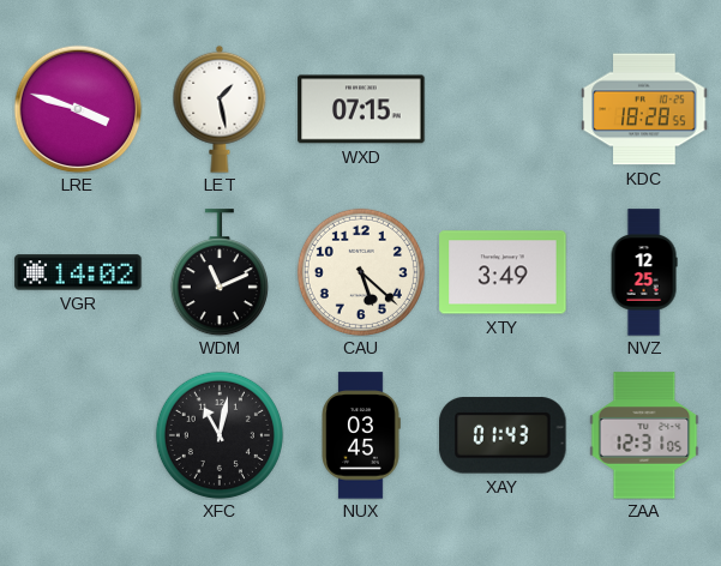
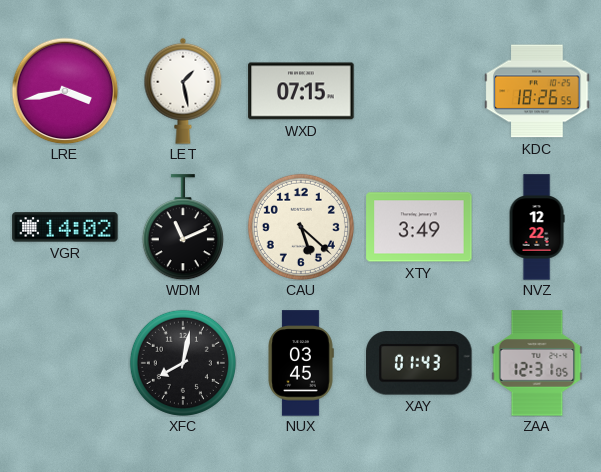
LRE: 3:48 -> 3:43
KDC: 18:28 -> 18:26
NVZ: 12:25 -> 12:22
XFC: 11:02 -> 8:02
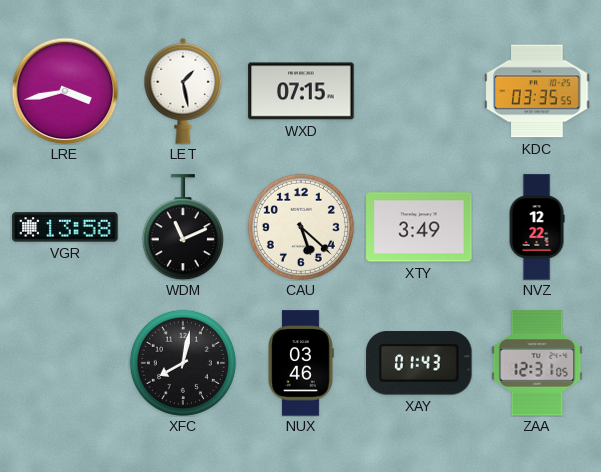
KDC: 18:26 -> 03:35
VGR: 14:02 -> 13:58
NUX: 03:45 -> 03:46
